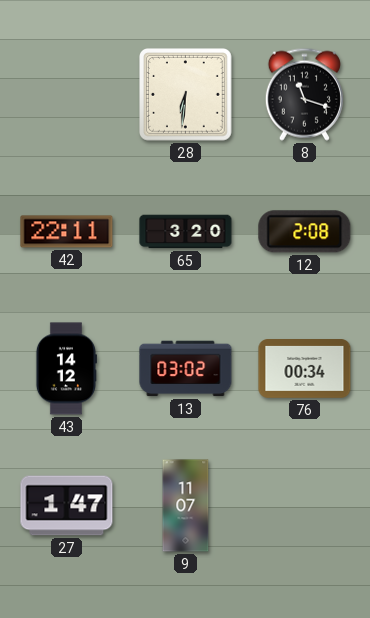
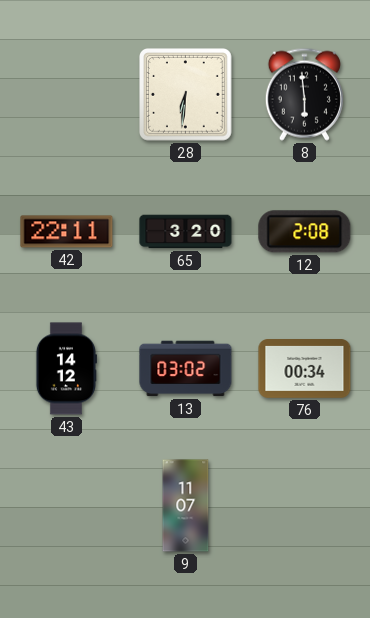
8: 11:18 -> 5:59
27: 1:47 -> none
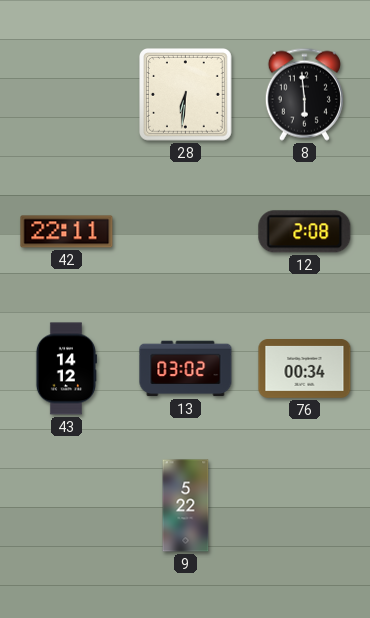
65: 3:20 -> none
9: 11:07 -> 5:22
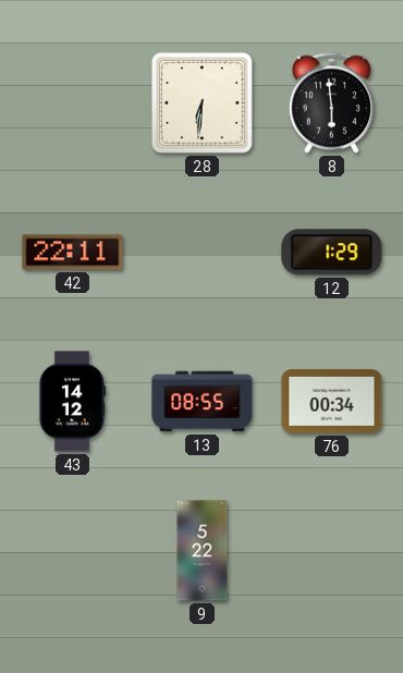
12: 2:08 -> 1:29
13: 03:02 -> 08:55
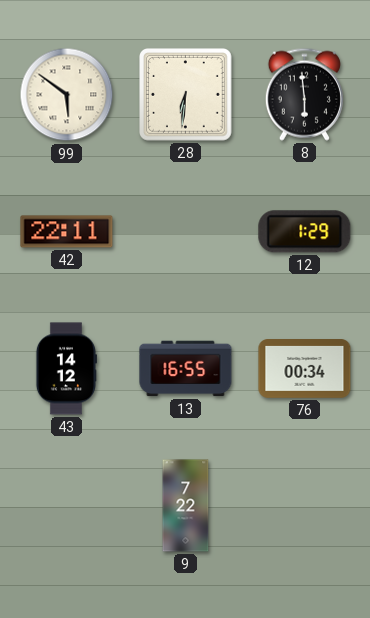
99: none -> 5:51
13: 08:55 -> 16:55
9: 5:22 -> 7:22
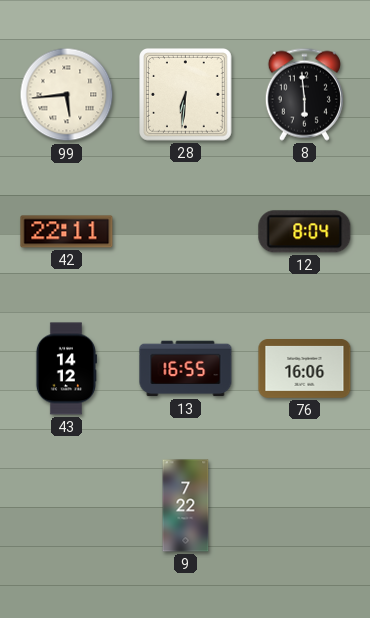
99: 5:51 -> 5:44
12: 1:29 -> 8:04
76: 00:34 -> 16:06
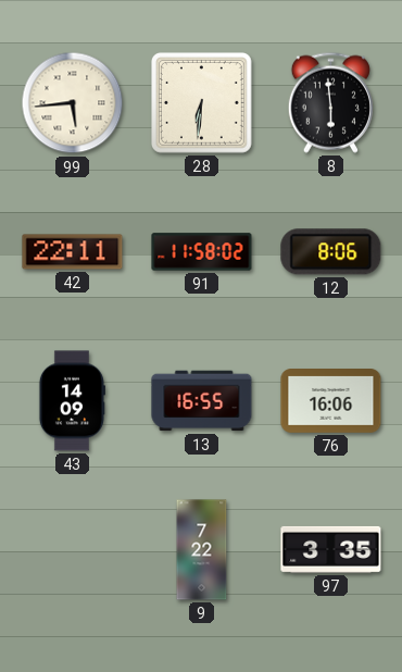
91: none -> 11:58
12: 8:04 -> 8:06
43: 14:12 -> 14:09
97: none -> 3:35
